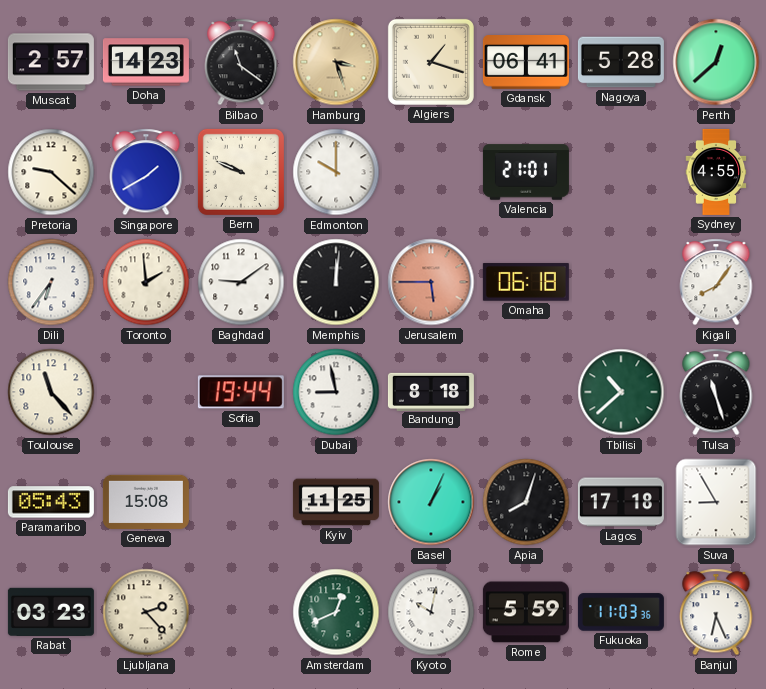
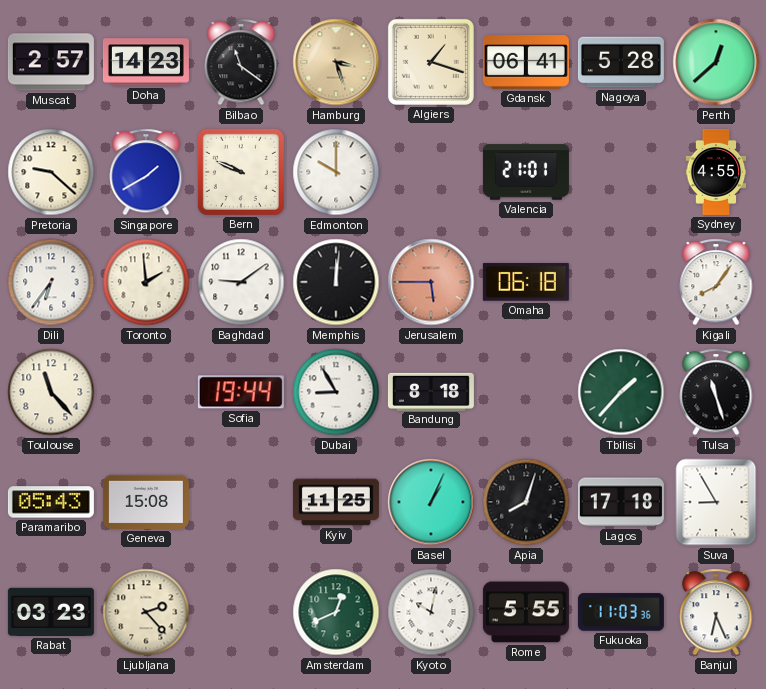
Dubai: 8:58 -> 8:55
Tbilisi: 10:38 -> 1:37
Rome: 5:59 -> 5:55
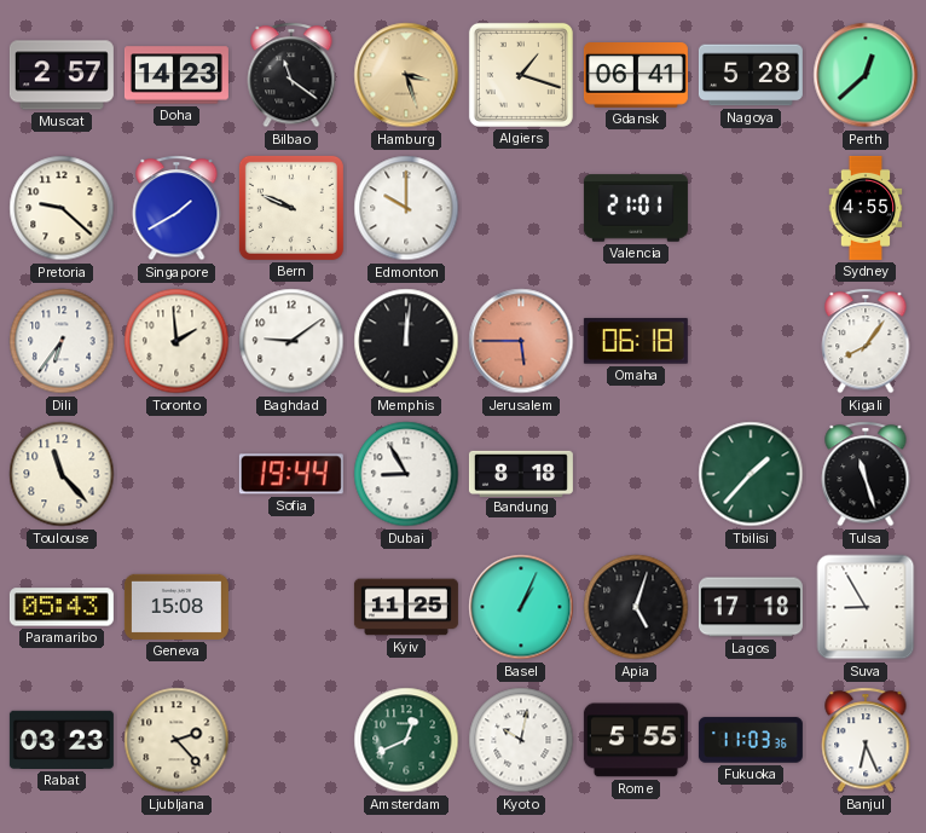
Apia: 8:03 -> 5:03
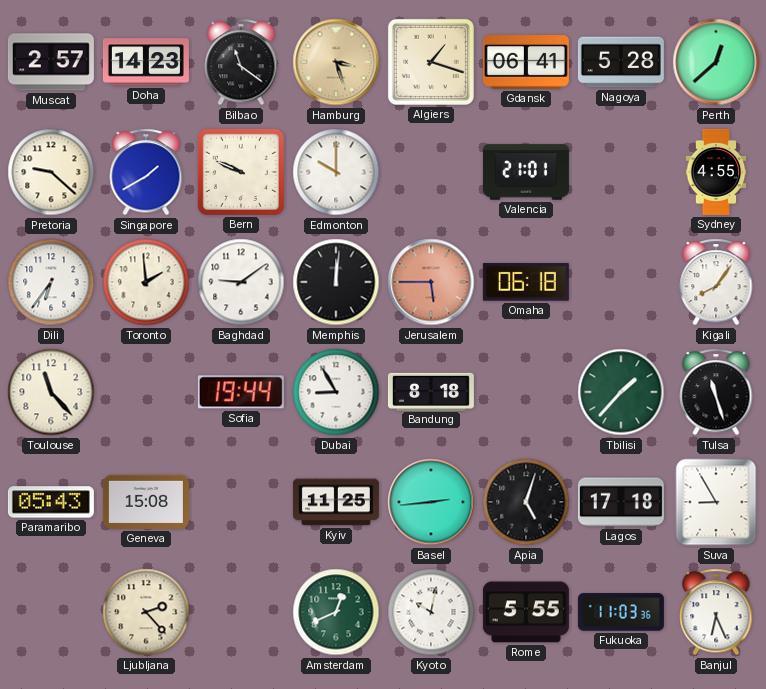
Basel: 1:04 -> 2:44
Rabat: 03:23 -> none
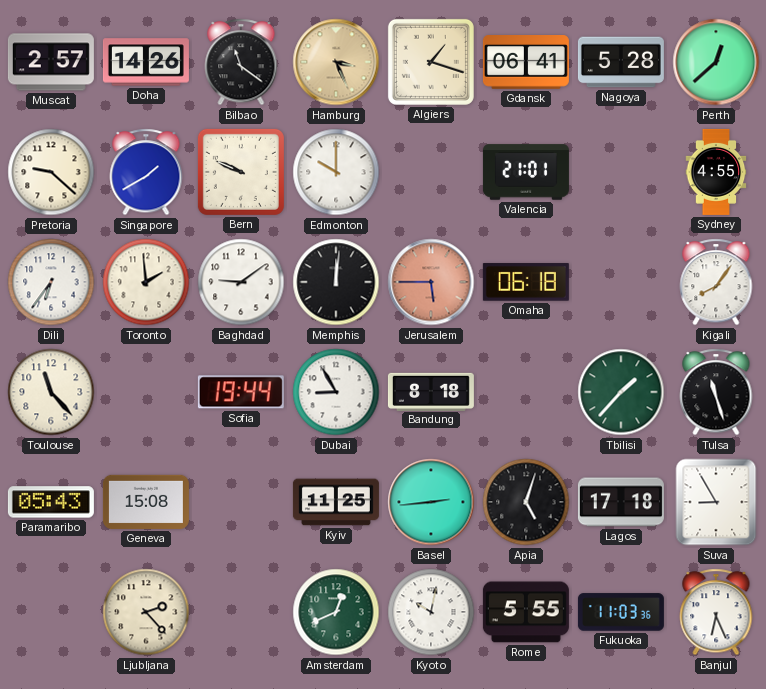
Doha: 14:23 -> 14:26
Hamburg: 3:27 -> 3:26
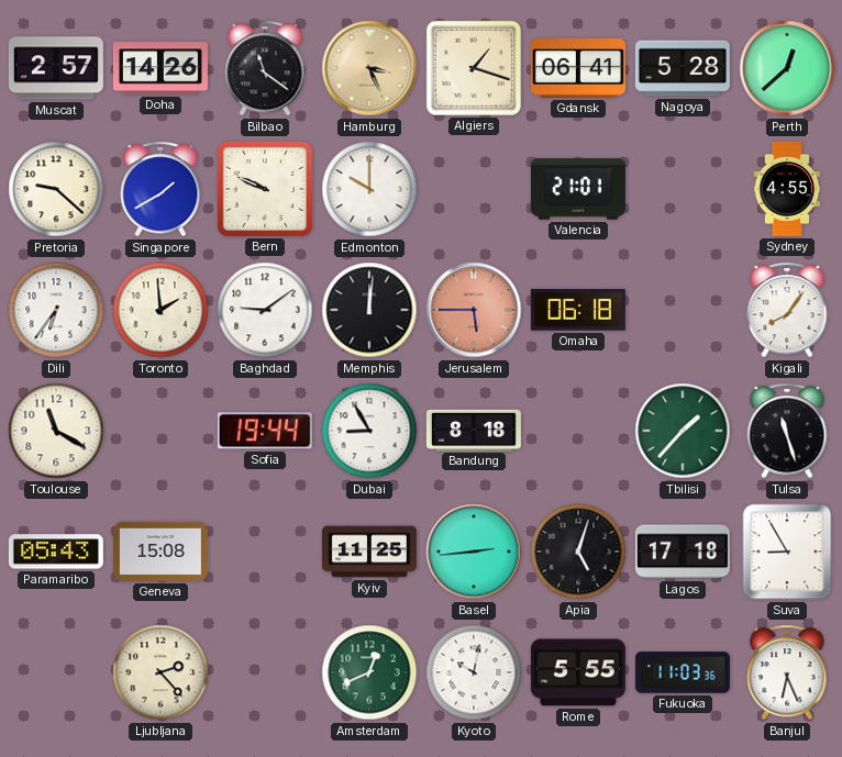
Toulouse: 11:23 -> 11:20
